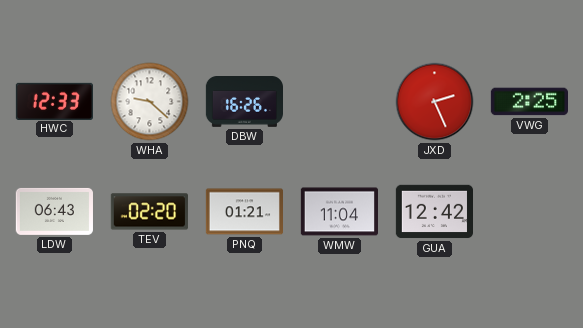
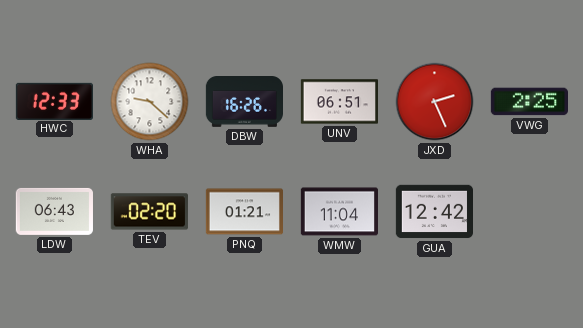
UNV: none -> 06:51
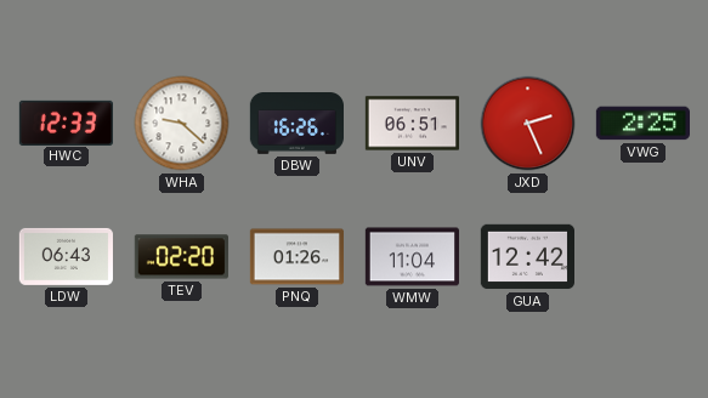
PNQ: 01:21 -> 01:26
